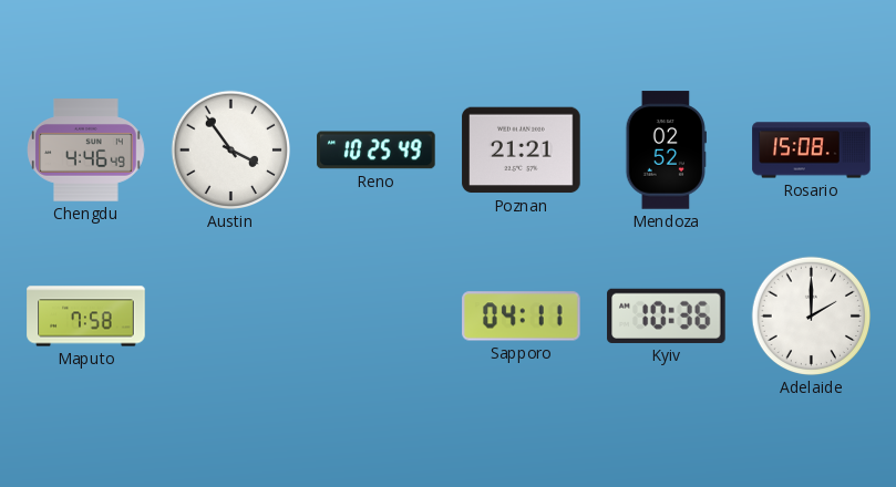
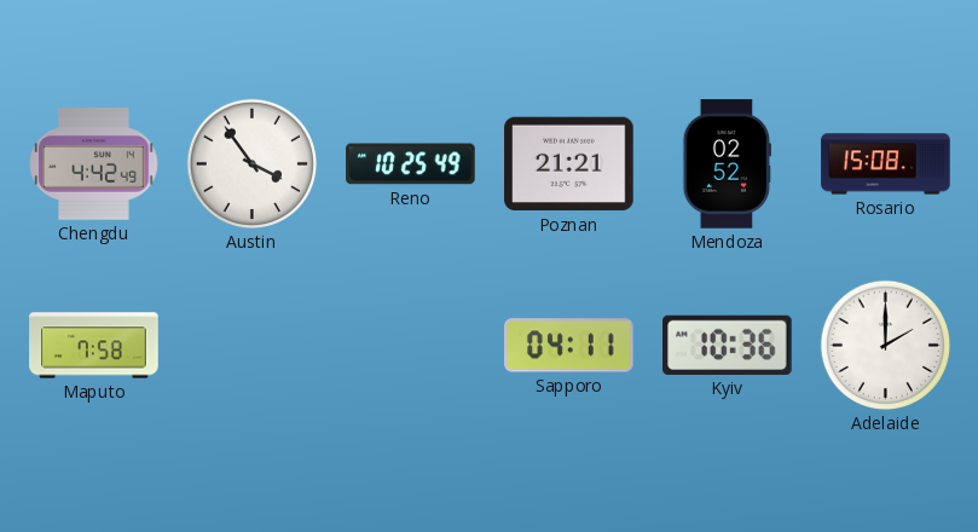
Chengdu: 4:46 -> 4:42
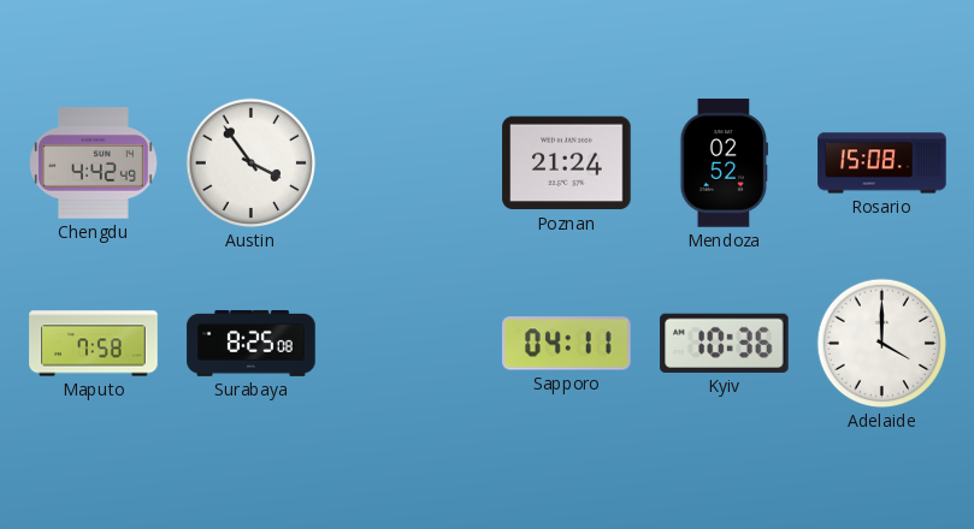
Reno: 10:25 -> none
Poznan: 21:21 -> 21:24
Surabaya: none -> 8:25
Adelaide: 2:00 -> 4:00
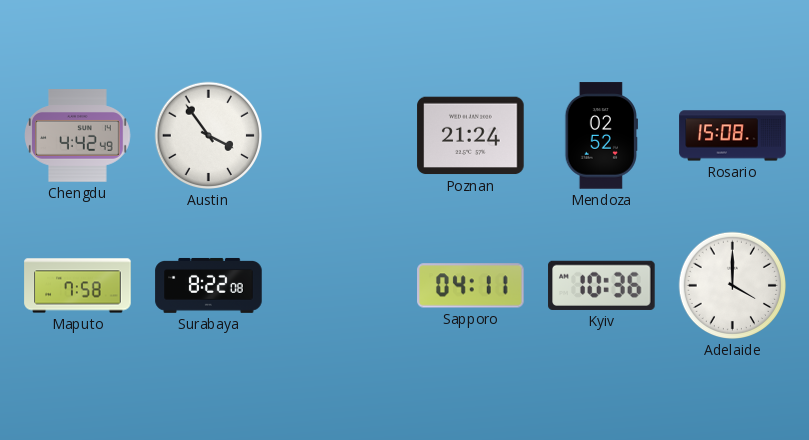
Surabaya: 8:25 -> 8:22
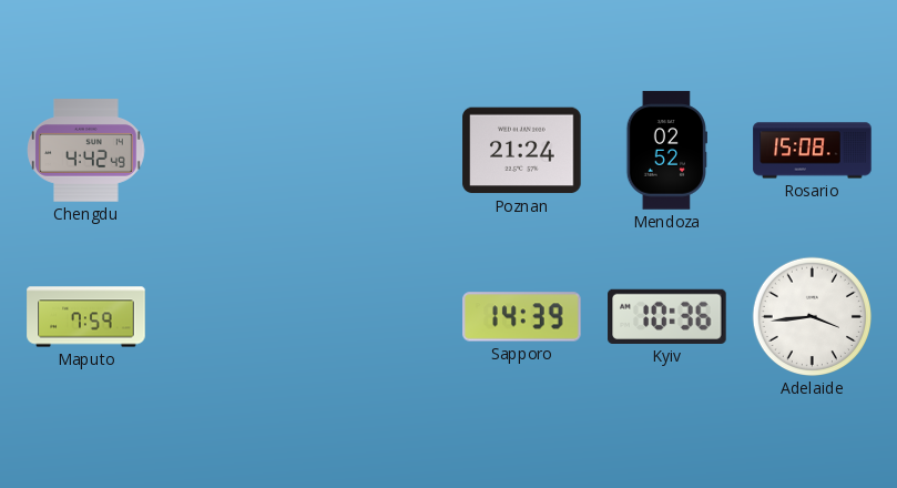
Austin: 3:54 -> none
Maputo: 7:58 -> 7:59
Surabaya: 8:22 -> none
Sapporo: 04:11 -> 14:39
Adelaide: 4:00 -> 3:44
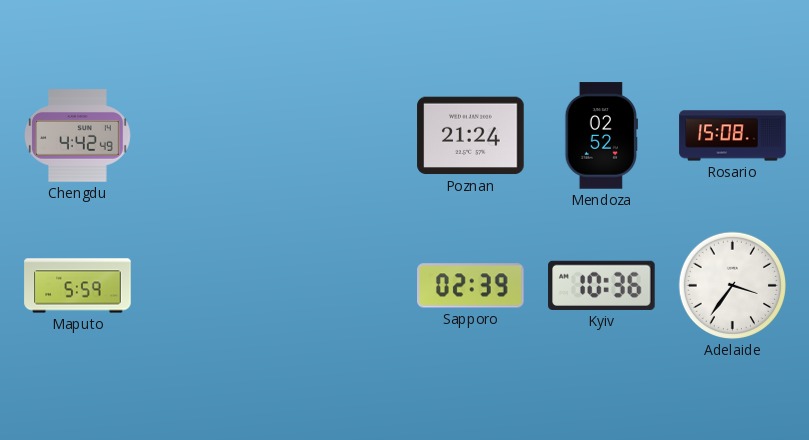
Maputo: 7:59 -> 5:59
Sapporo: 14:39 -> 02:39
Adelaide: 3:44 -> 3:36
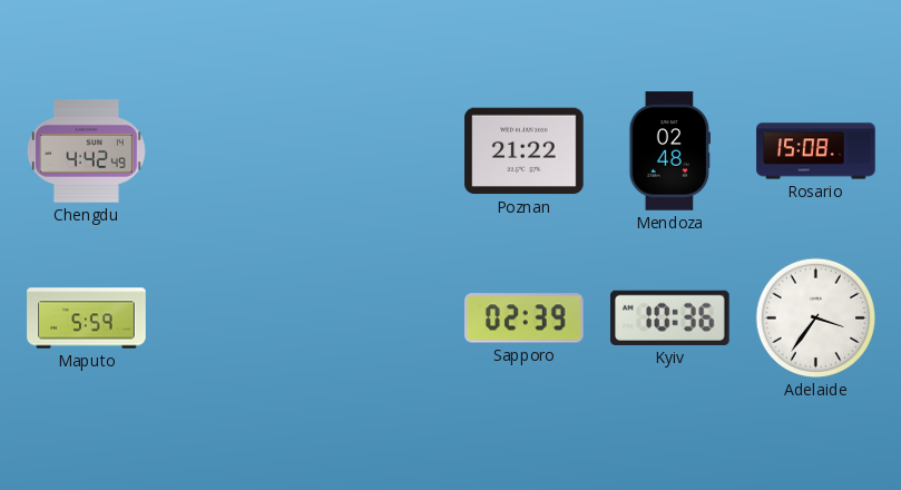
Poznan: 21:24 -> 21:22
Mendoza: 02:52 -> 02:48
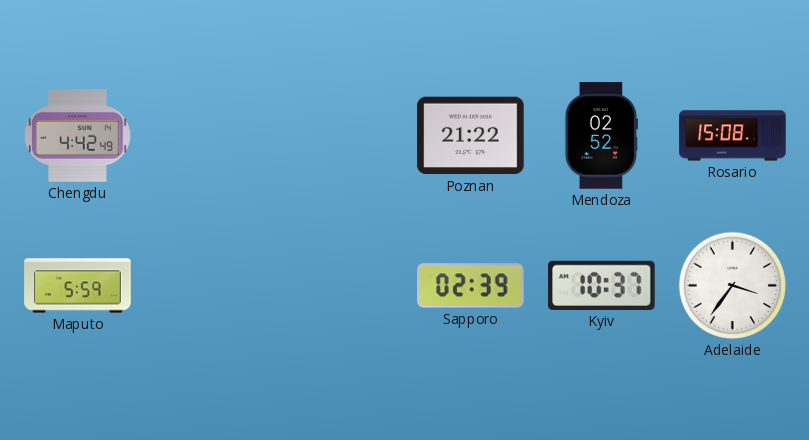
Mendoza: 02:48 -> 02:52
Kyiv: 10:36 -> 10:37
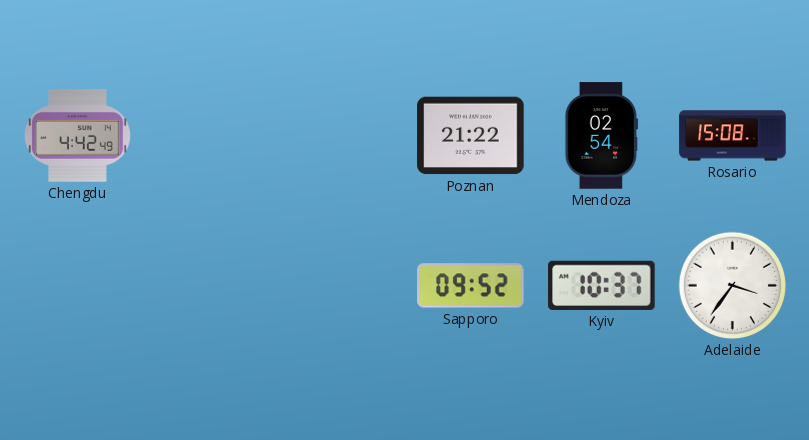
Mendoza: 02:52 -> 02:54
Maputo: 5:59 -> none
Sapporo: 02:39 -> 09:52
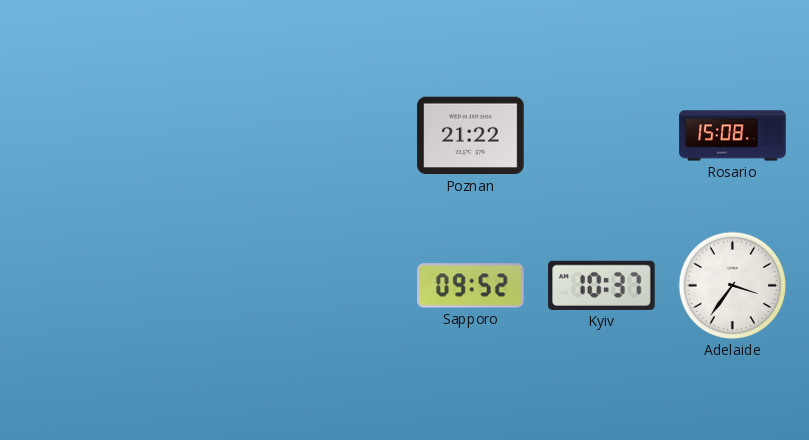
Chengdu: 4:42 -> none
Mendoza: 02:54 -> none
